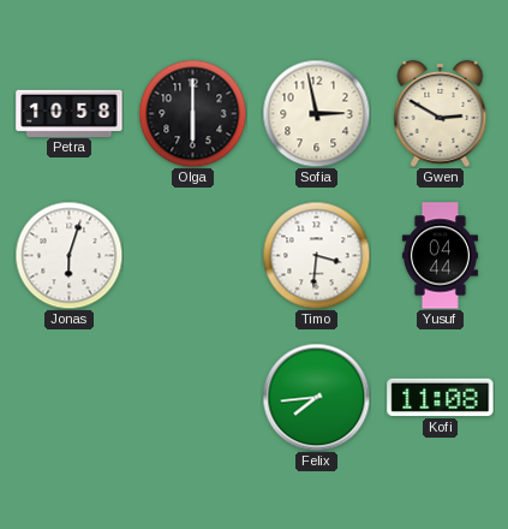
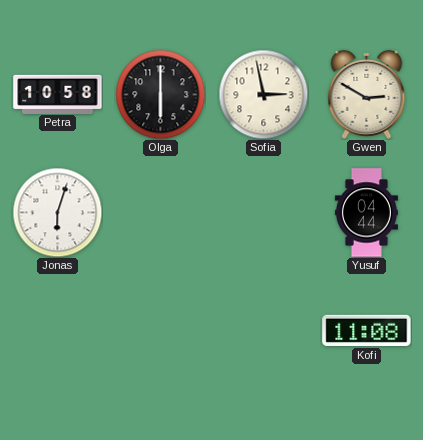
Timo: 3:31 -> none
Felix: 7:44 -> none
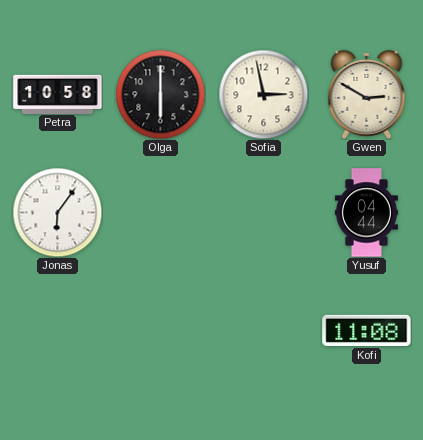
Jonas: 6:03 -> 6:06
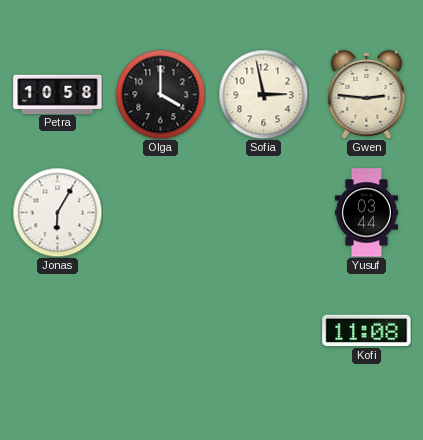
Olga: 6:00 -> 4:00
Gwen: 2:50 -> 2:46
Jonas: 6:06 -> 6:05
Yusuf: 04:44 -> 03:44
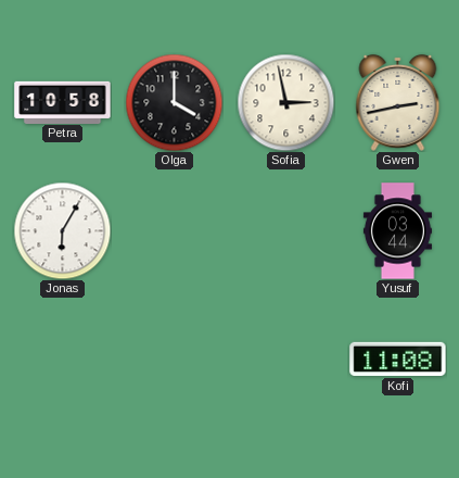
Gwen: 2:46 -> 2:43
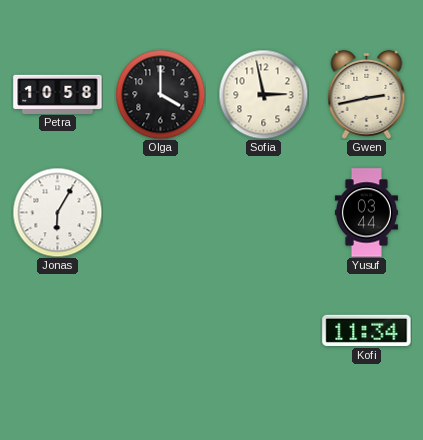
Kofi: 11:08 -> 11:34
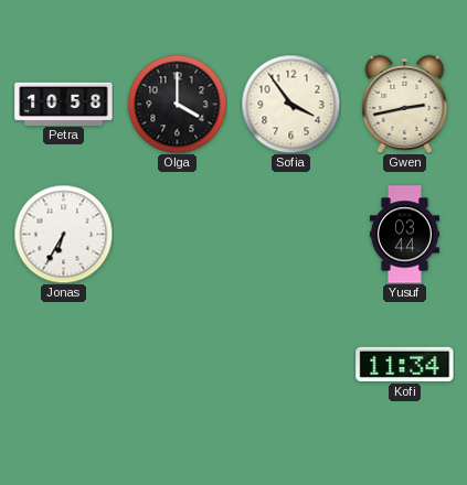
Sofia: 2:58 -> 3:54
Jonas: 6:05 -> 6:35
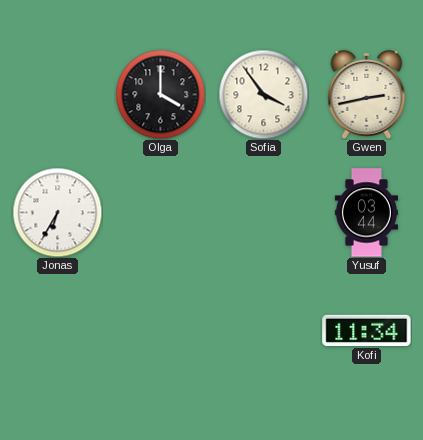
Petra: 10:58 -> none
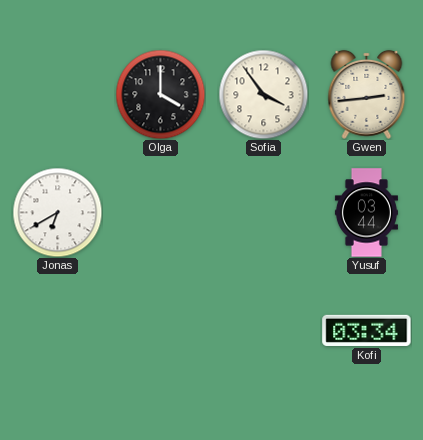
Gwen: 2:43 -> 2:44
Jonas: 6:35 -> 6:40
Kofi: 11:34 -> 03:34
